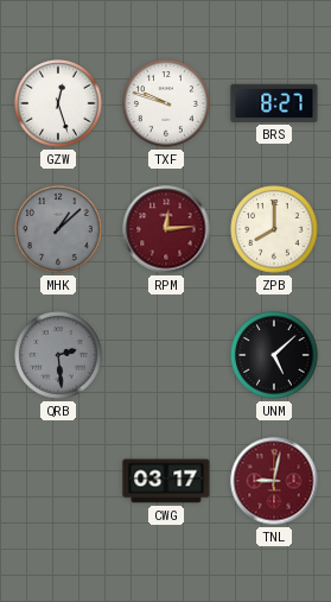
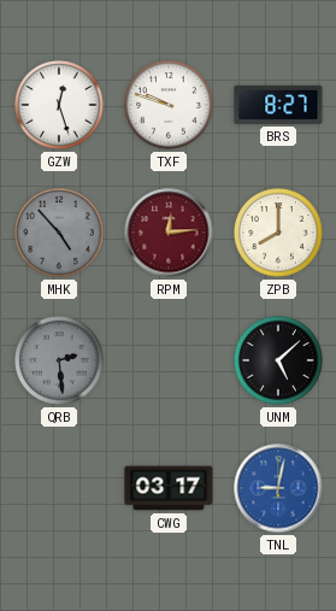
MHK: 1:08 -> 4:53
TNL dial: burgundy -> blue
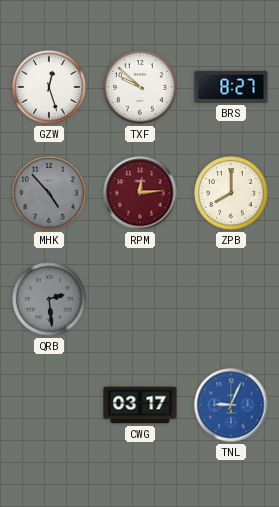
TXF: 9:48 -> 9:52
UNM: 5:08 -> none
TNL: 9:02 -> 9:04
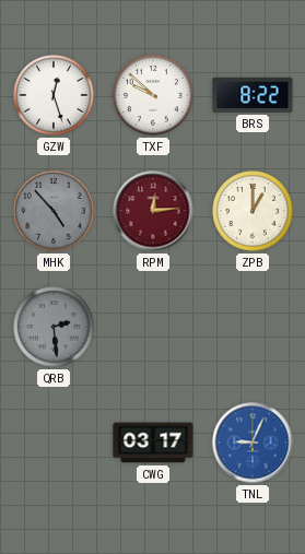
BRS: 8:27 -> 8:22
ZPB: 8:00 -> 1:00
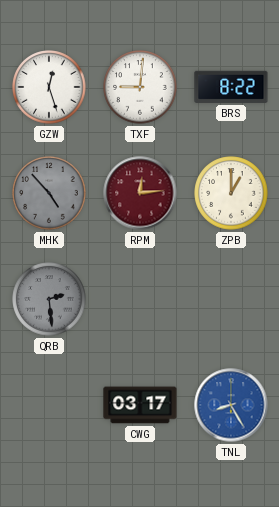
TXF: 9:52 -> 9:01
TNL: 9:04 -> 8:25
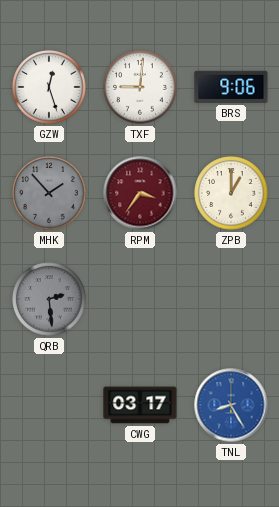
BRS: 8:22 -> 9:06
MHK: 4:53 -> 1:53
RPM: 12:14 -> 3:36
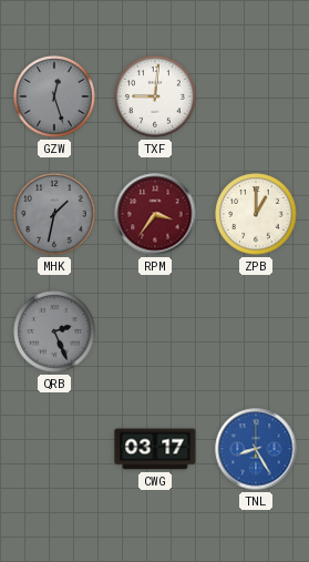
GZW dial: white -> grey
BRS: 9:06 -> none
MHK: 1:53 -> 1:32
QRB: 2:29 -> 2:26
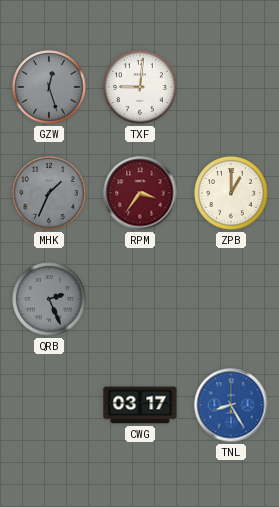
MHK: 1:32 -> 1:34
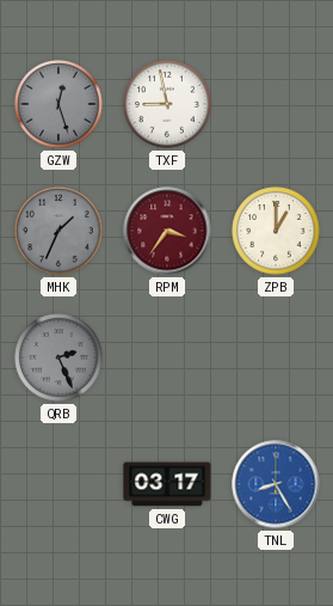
TXF: 9:01 -> 8:58
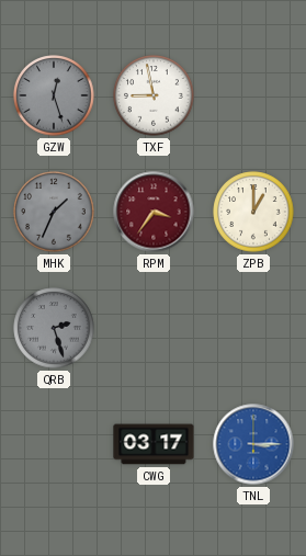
QRB: 2:26 -> 2:27
TNL: 8:25 -> 3:15
